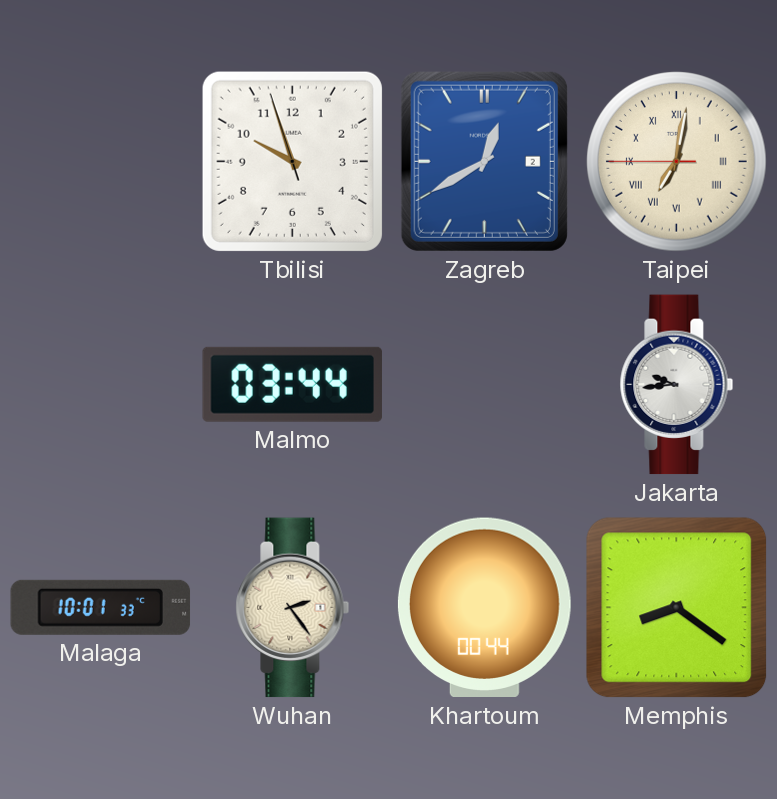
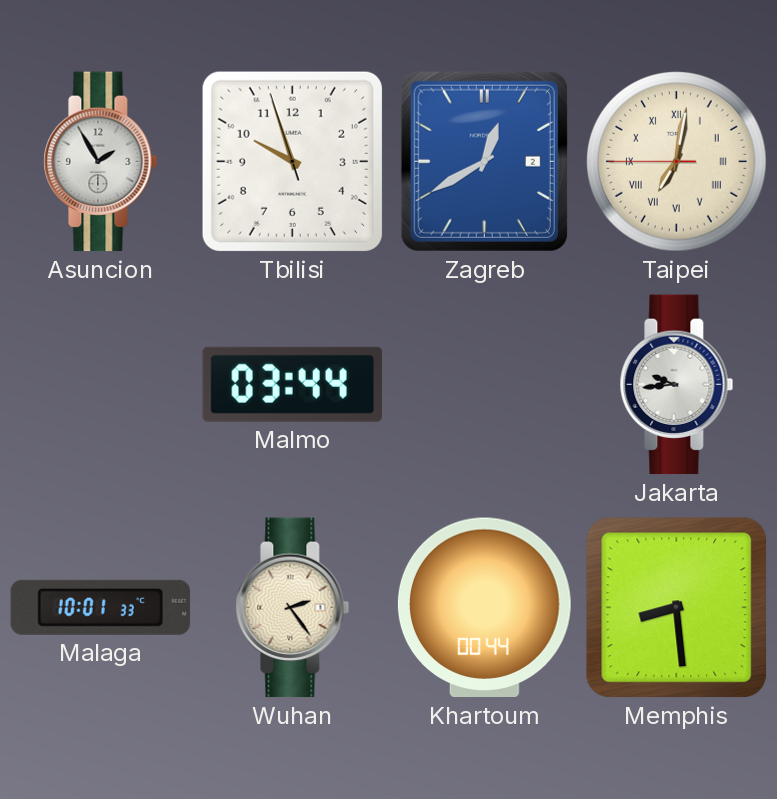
Asuncion: none -> 1:55
Memphis: 8:21 -> 8:29
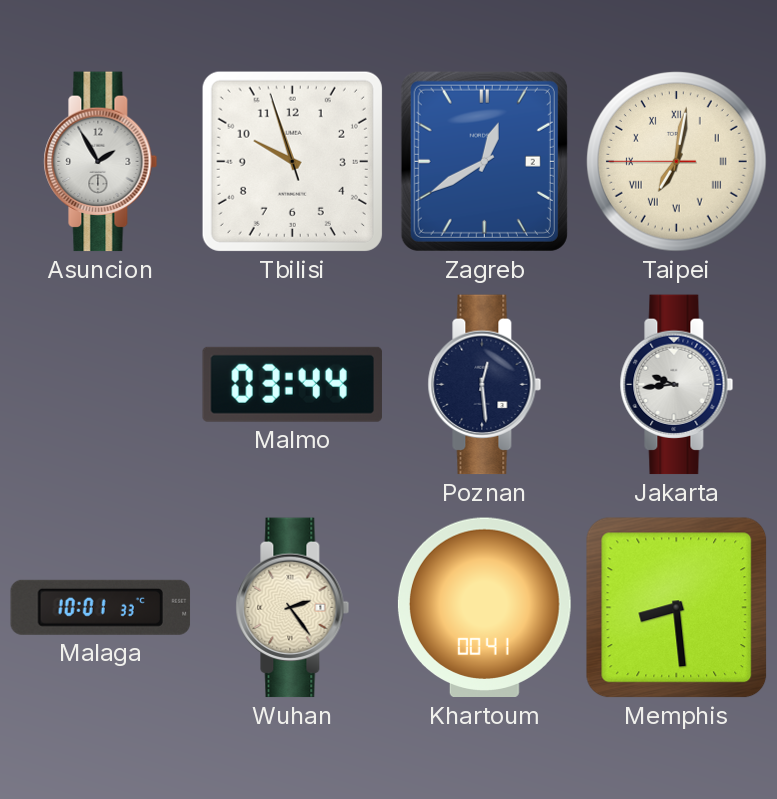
Poznan: none -> 12:29
Khartoum: 00:44 -> 00:41
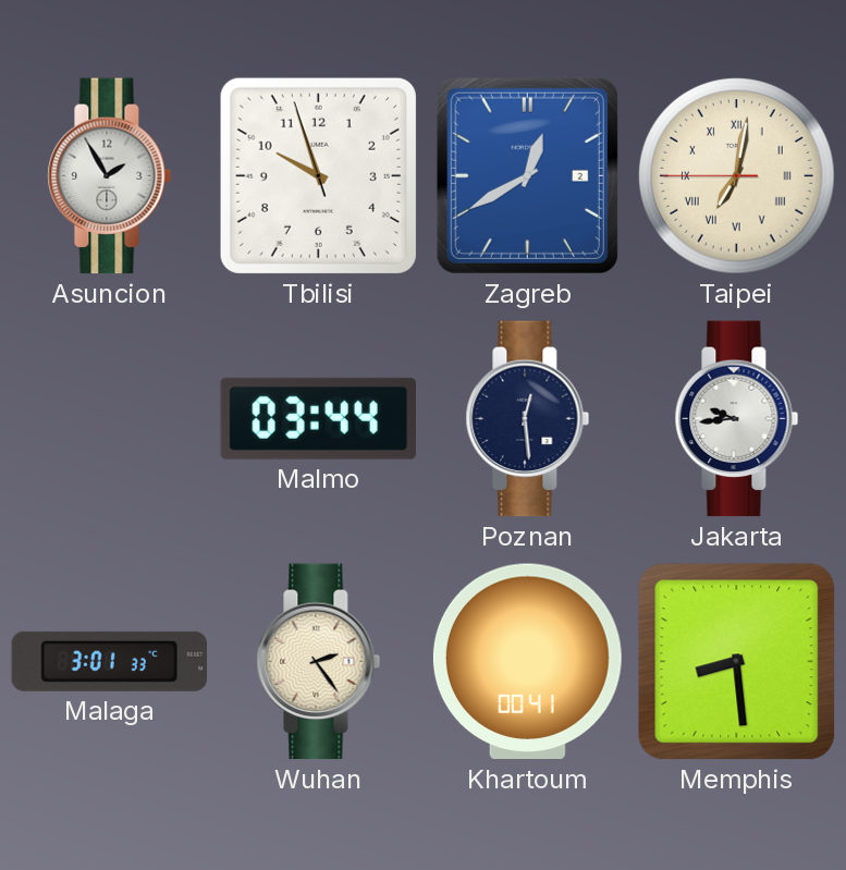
Malaga: 10:01 -> 3:01
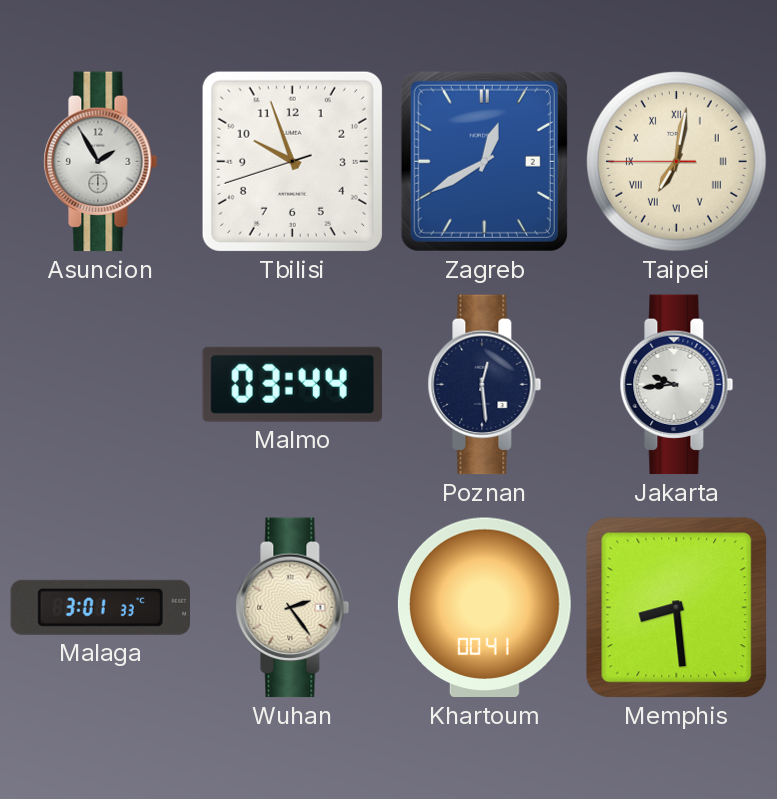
Tbilisi: 9:56:57 -> 9:56:42
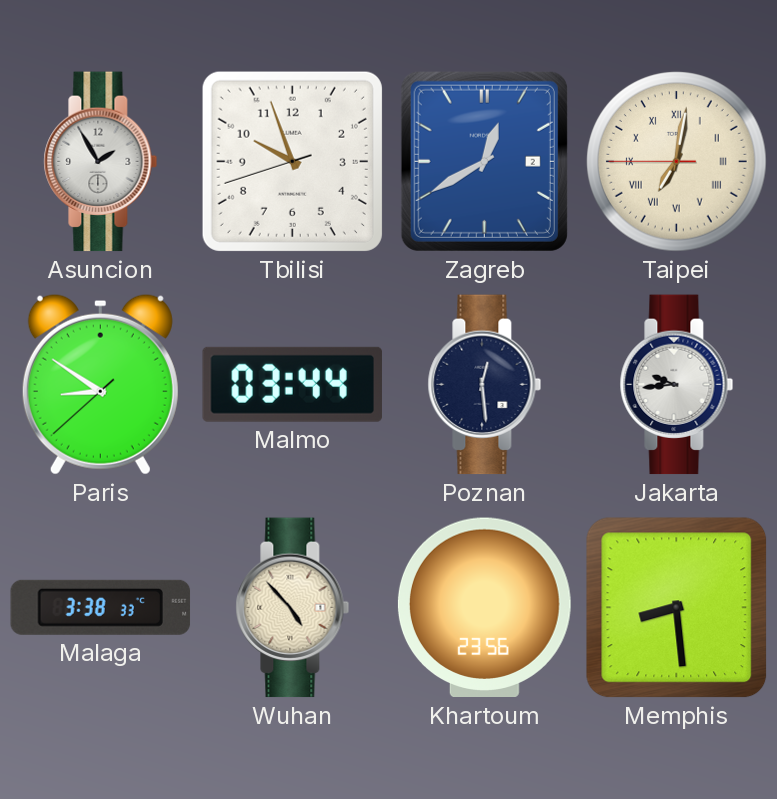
Paris: none -> 8:50
Malaga: 3:01 -> 3:38
Wuhan: 2:24 -> 4:53
Khartoum: 00:41 -> 23:56
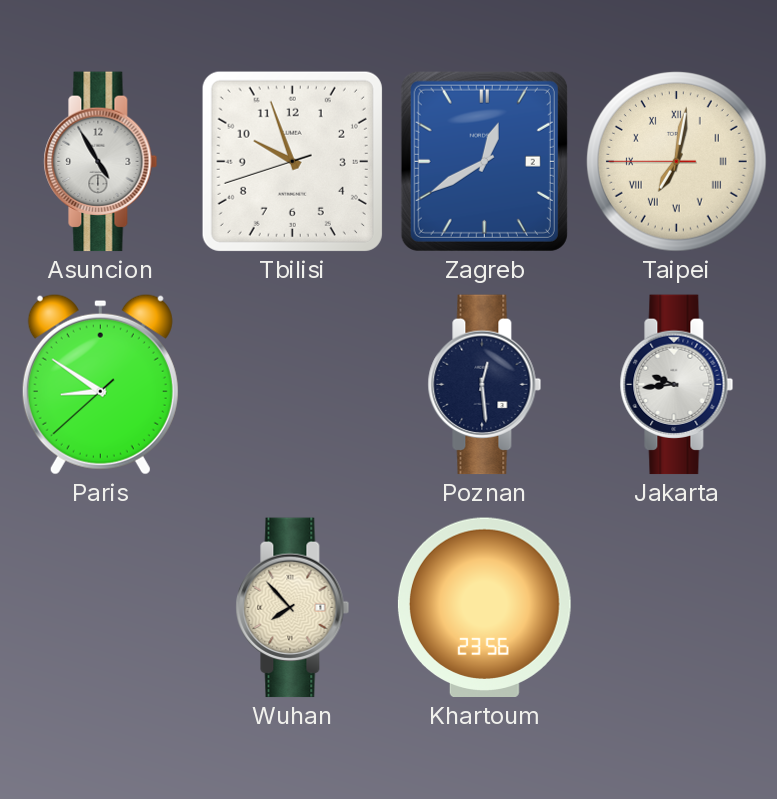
Asuncion: 1:55 -> 4:55
Malmo: 03:44 -> none
Malaga: 3:38 -> none
Wuhan: 4:53 -> 7:53
Memphis: 8:29 -> none
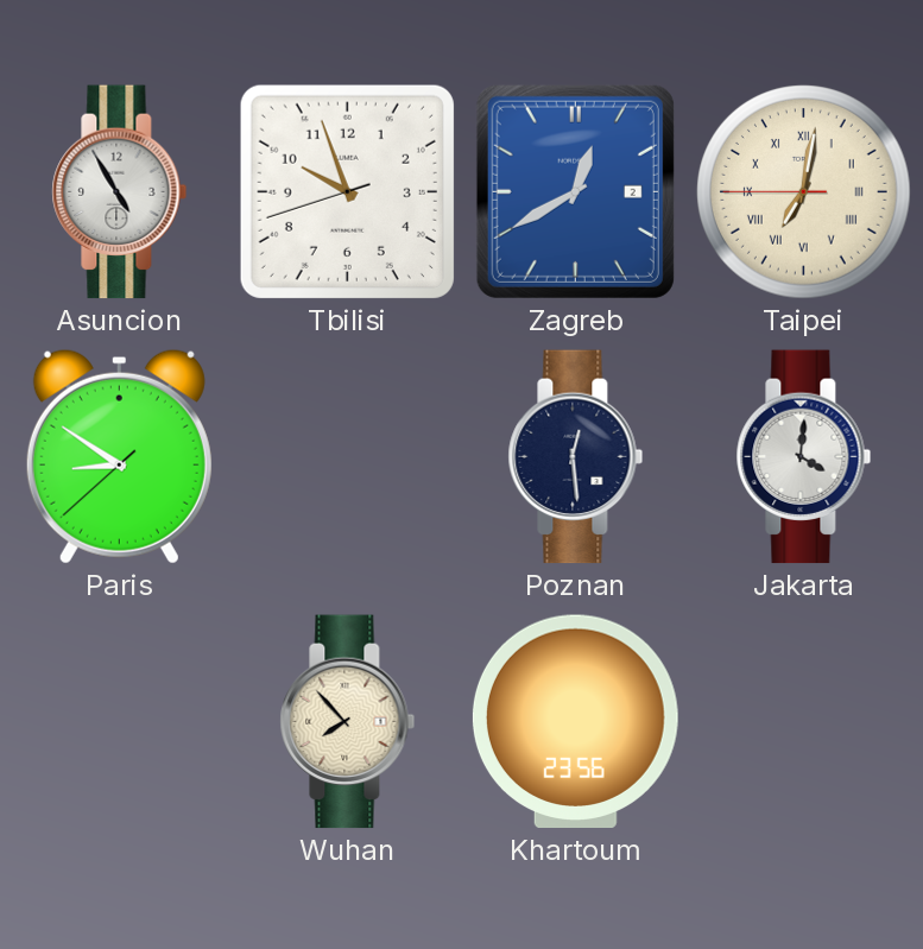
Jakarta: 9:44 -> 4:01
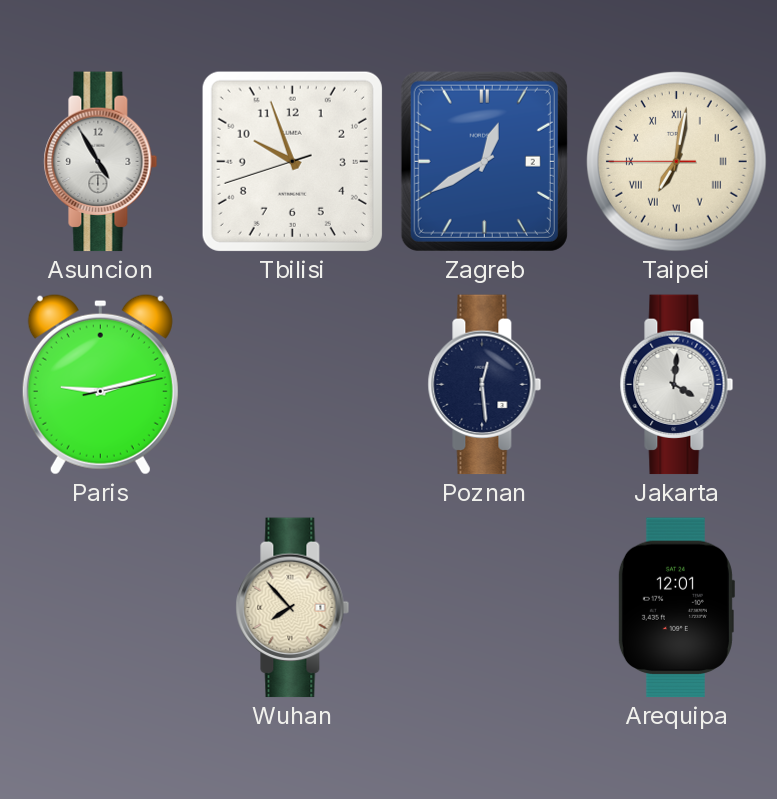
Paris: 8:50 -> 9:12
Khartoum: 23:56 -> none
Arequipa: none -> 12:01
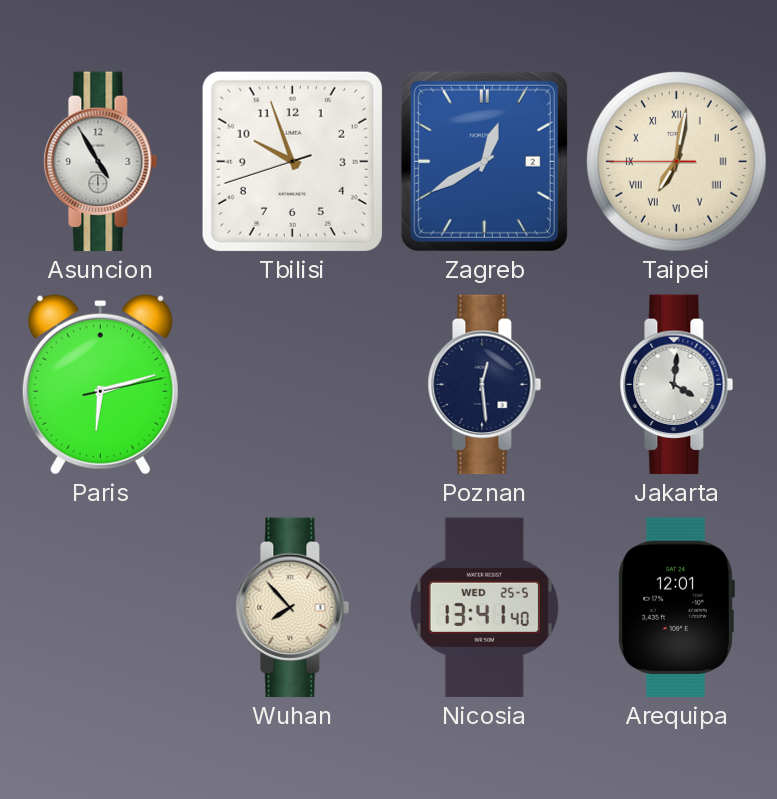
Paris: 9:12 -> 6:12
Nicosia: none -> 13:41
